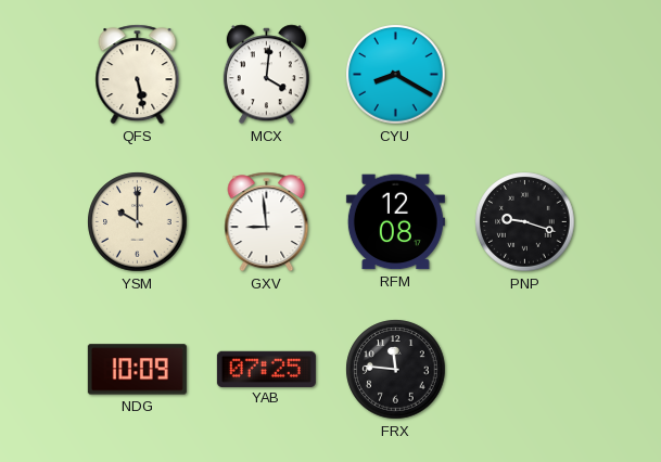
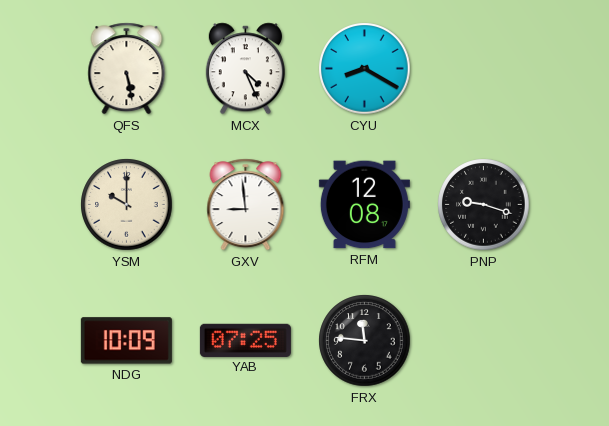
MCX: 4:01 -> 4:26
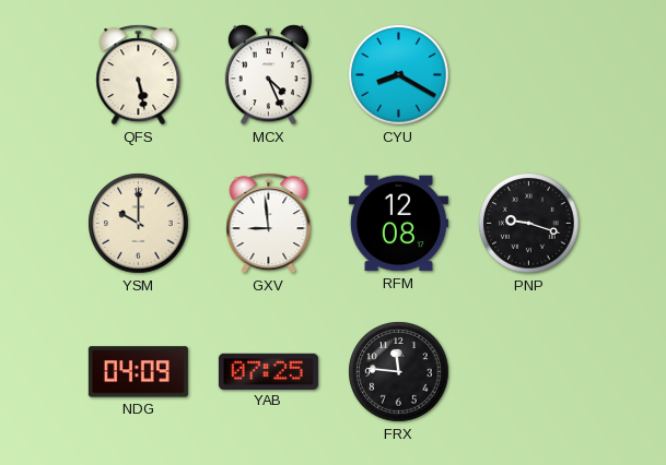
NDG: 10:09 -> 04:09
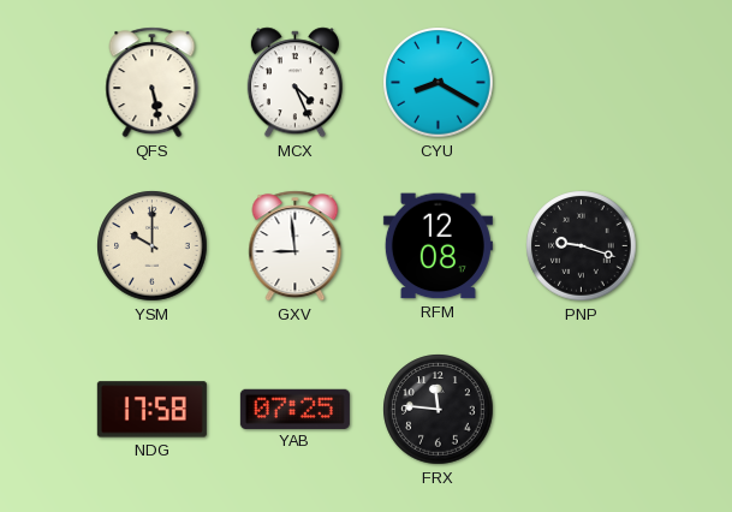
NDG: 04:09 -> 17:58
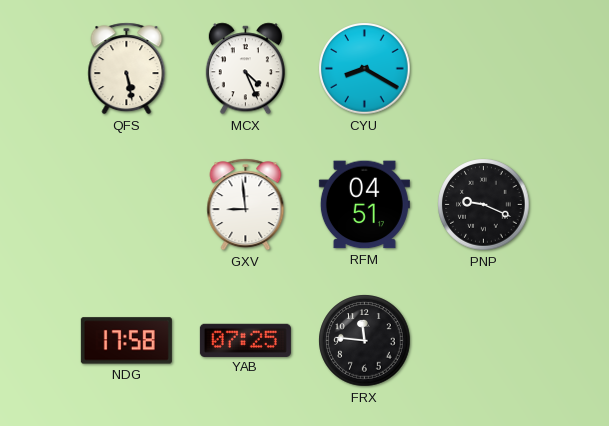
YSM: 10:00 -> none
RFM: 12:08 -> 04:51
PNP: 9:18 -> 9:19
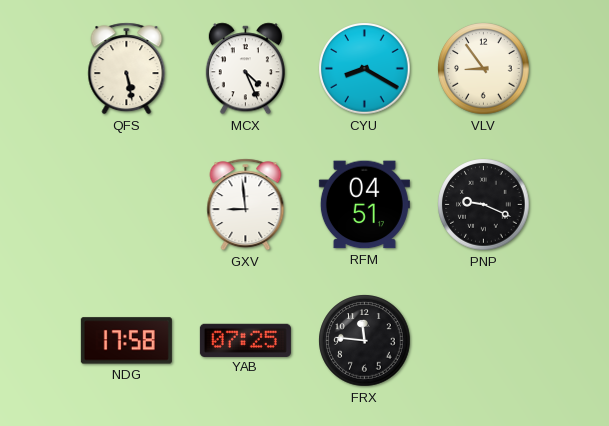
VLV: none -> 8:54
